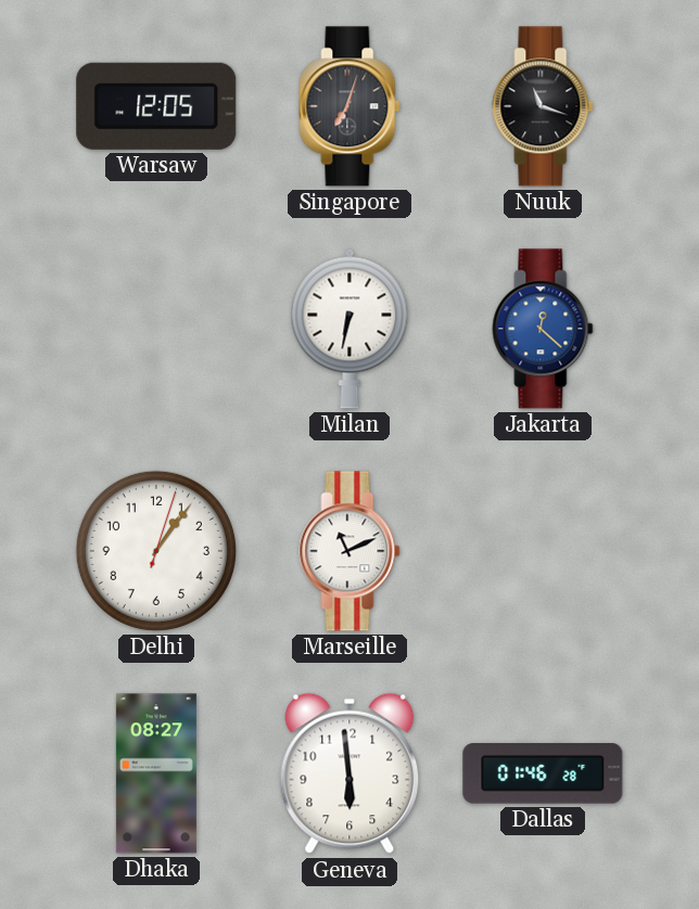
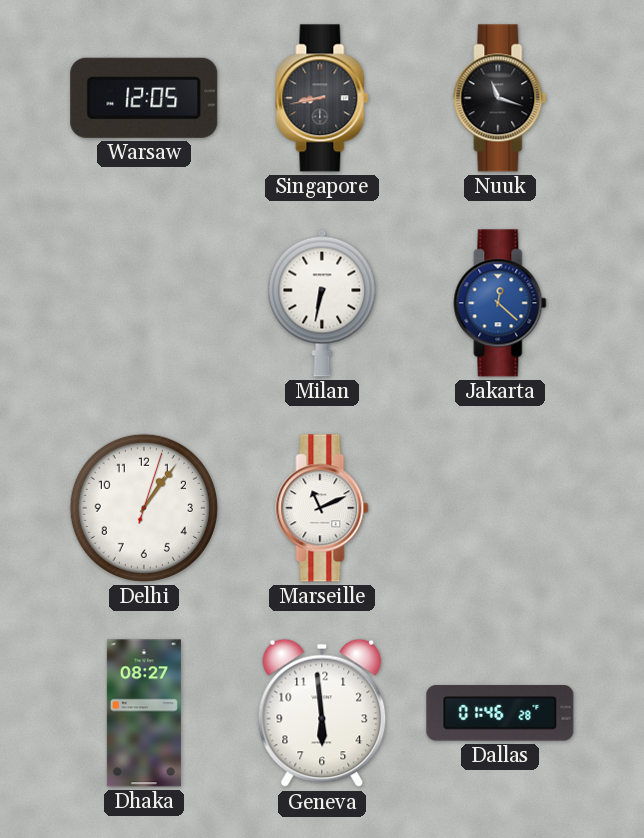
Singapore: 7:03 -> 8:43
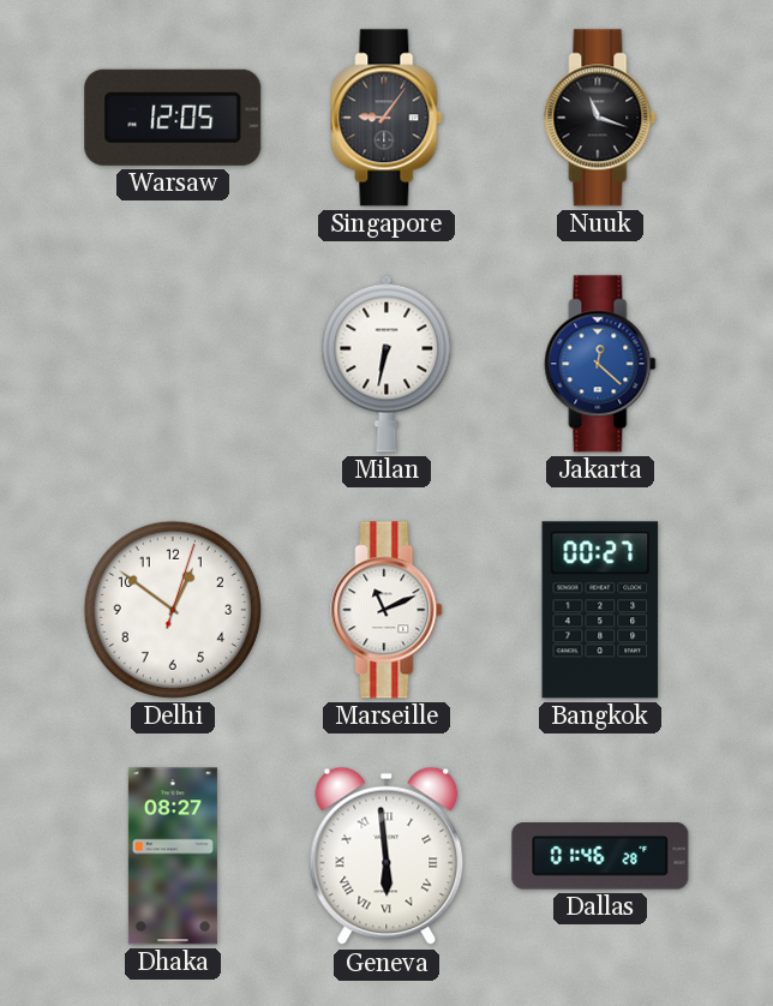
Singapore: 8:43 -> 9:06
Delhi: 1:06 -> 12:51
Bangkok: none -> 00:27
Geneva numerals: Arabic -> Roman
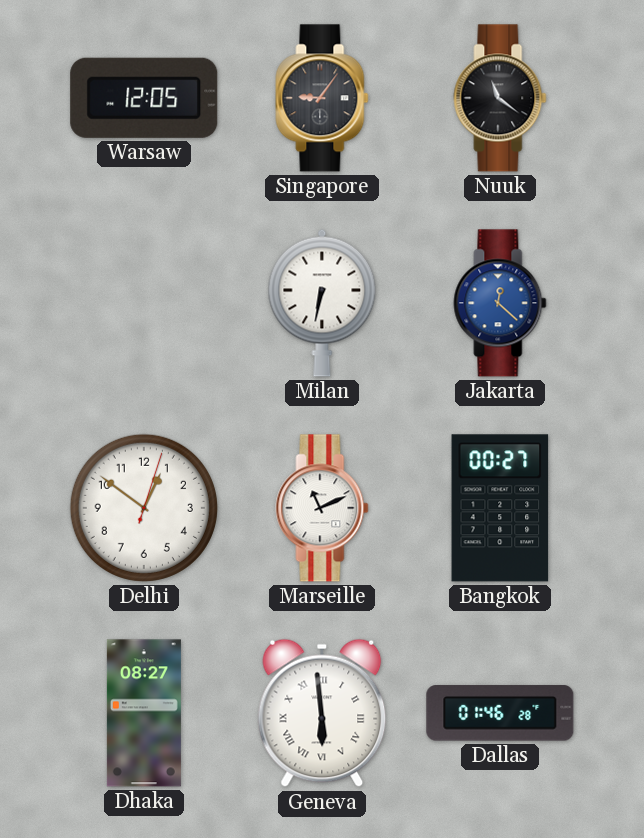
Nuuk: 11:18 -> 11:21
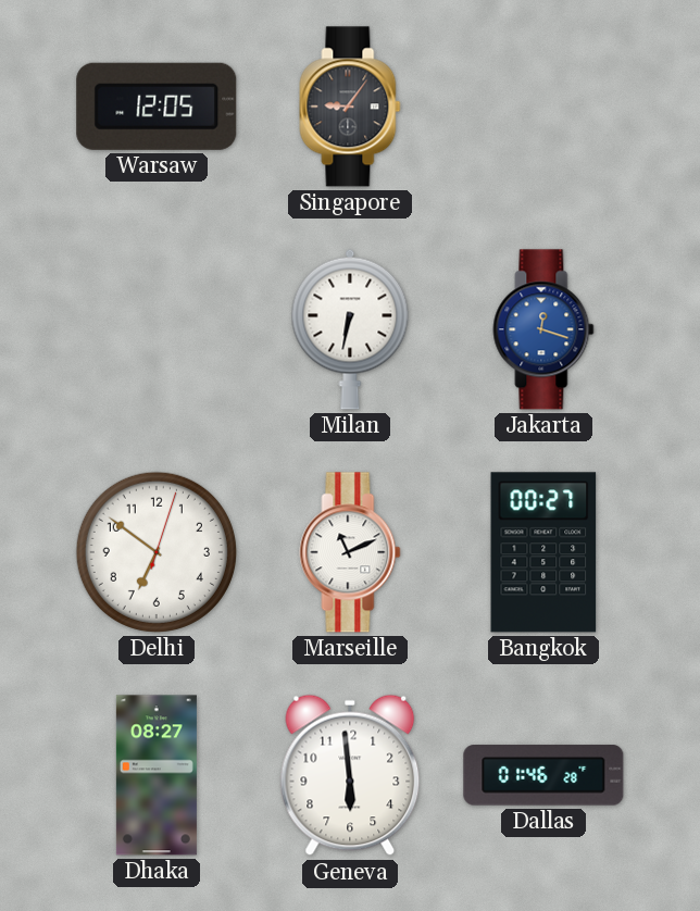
Nuuk: 11:21 -> none
Jakarta: 12:22 -> 12:18
Delhi: 12:51 -> 6:51
Geneva numerals: Roman -> Arabic
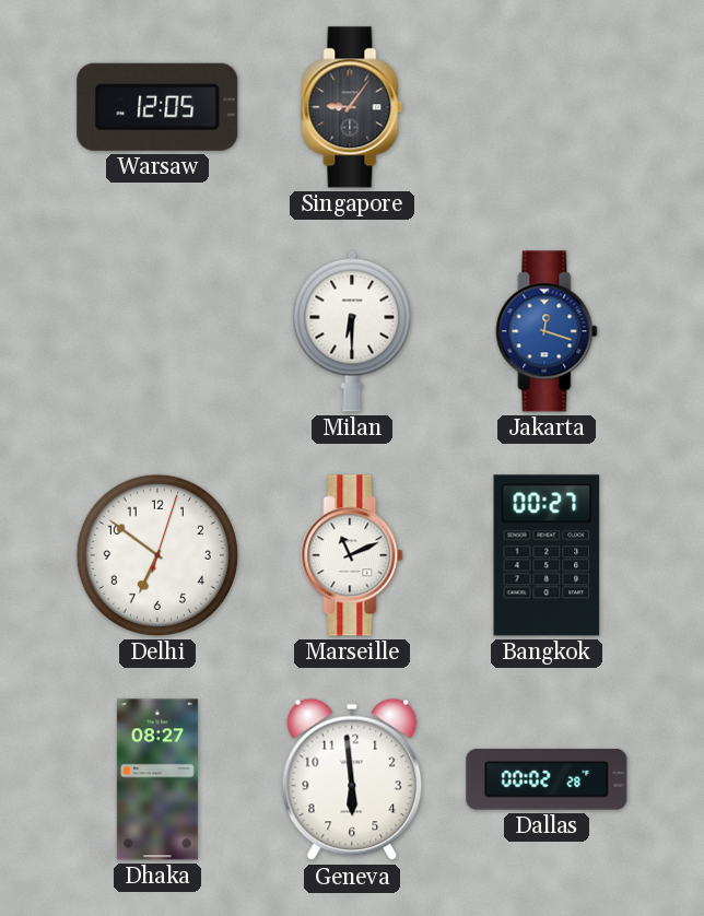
Milan: 6:32 -> 6:30
Dallas: 01:46 -> 00:02
